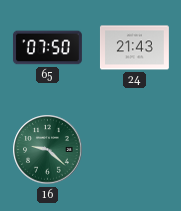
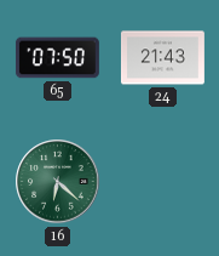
16: 9:22 -> 6:22
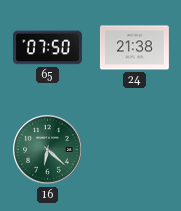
24: 21:43 -> 21:38
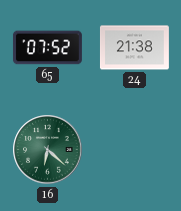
65: 07:50 -> 07:52
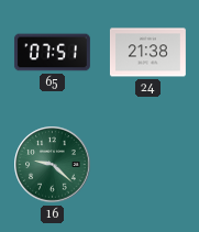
65: 07:52 -> 07:51
16: 6:22 -> 9:22
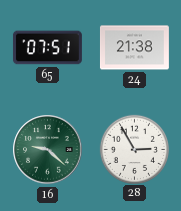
28: none -> 2:55
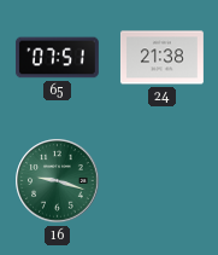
16: 9:22 -> 9:18
28: 2:55 -> none
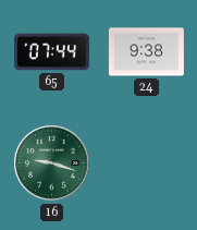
65: 07:51 -> 07:44
24: 21:38 -> 9:38
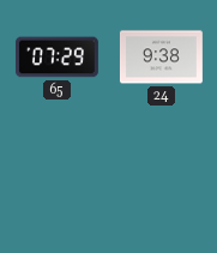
65: 07:44 -> 07:29
16: 9:18 -> none
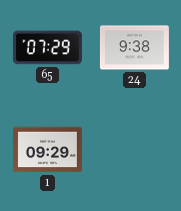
1: none -> 09:29
